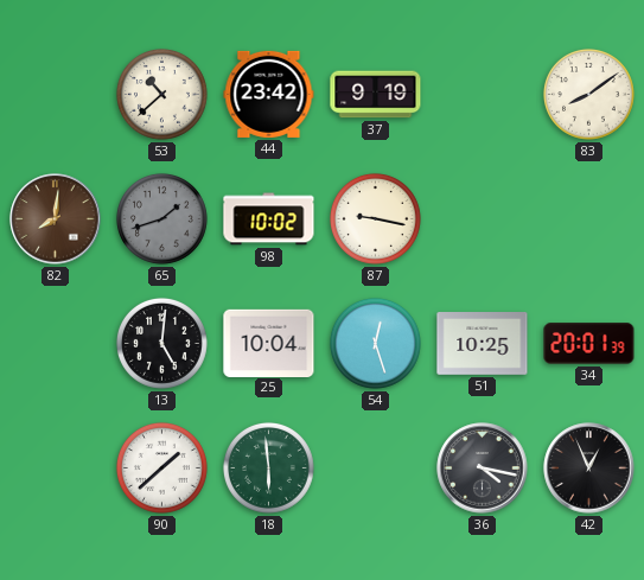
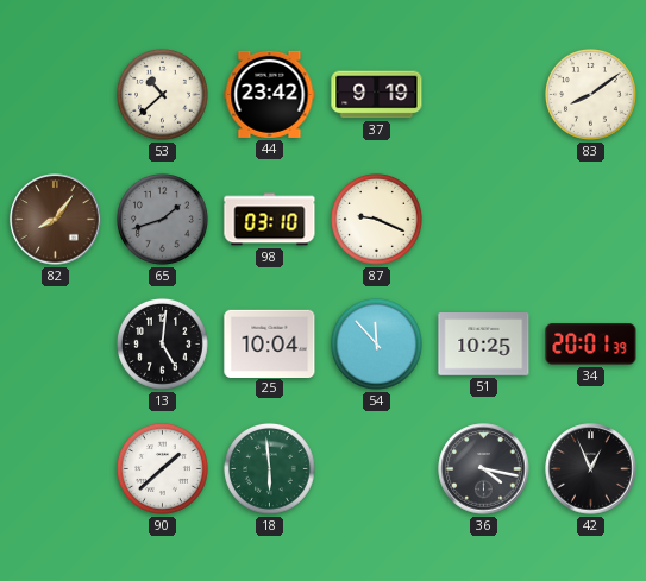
82: 8:01 -> 8:06
98: 10:02 -> 03:10
87: 9:17 -> 9:19
54: 12:27 -> 11:53
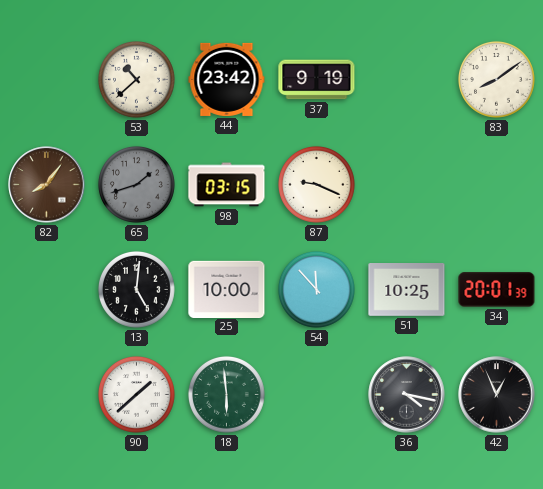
98: 03:10 -> 03:15
25: 10:04 -> 10:00
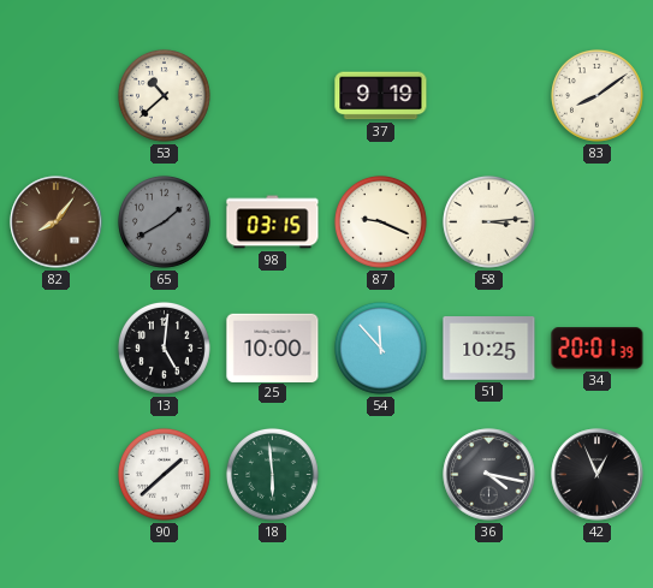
44: 23:42 -> none
65: 1:42 -> 1:40
58: none -> 3:14
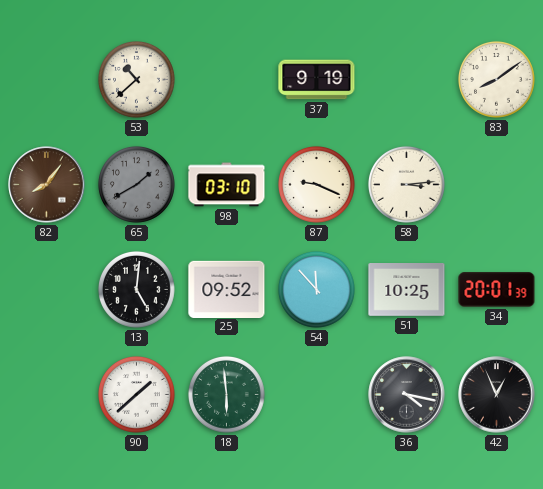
98: 03:15 -> 03:10
25: 10:00 -> 09:52
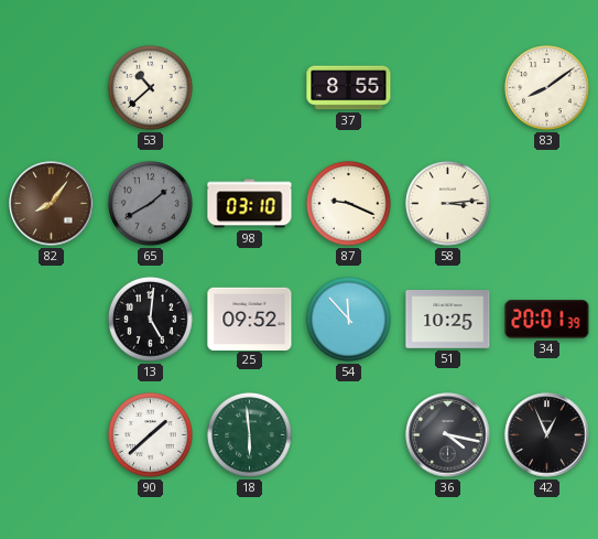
37: 9:19 -> 8:55
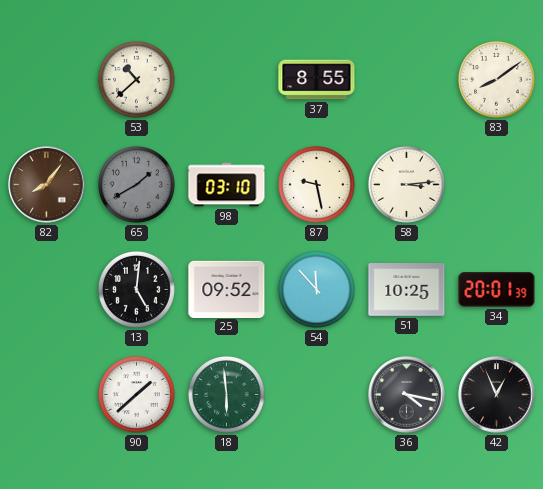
87: 9:19 -> 9:28
